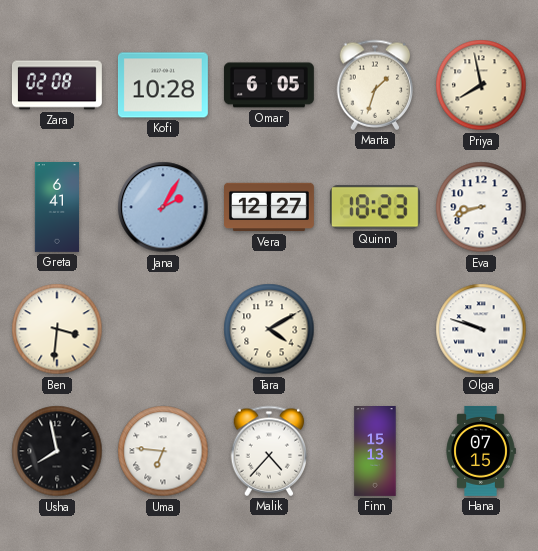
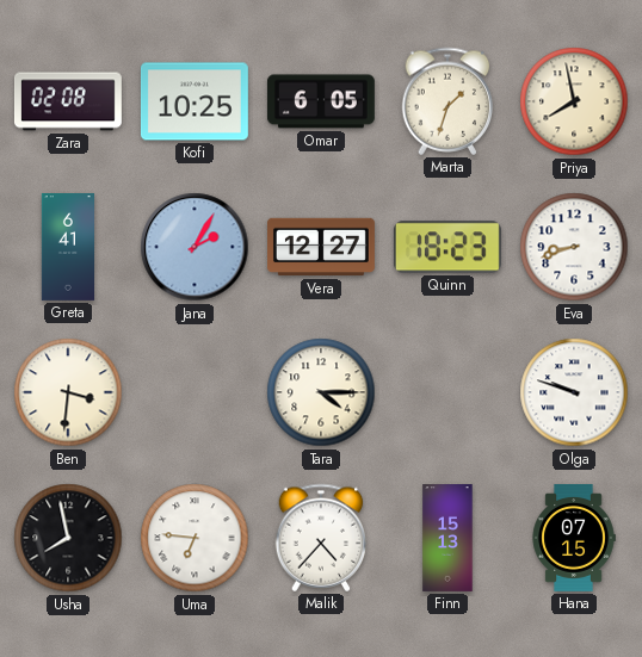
Kofi: 10:28 -> 10:25
Tara: 4:10 -> 4:15
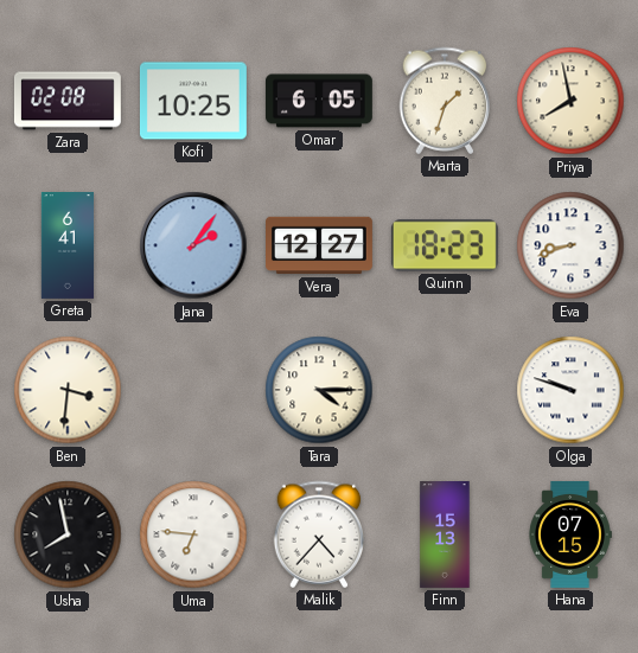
Jana: 2:05 -> 2:06
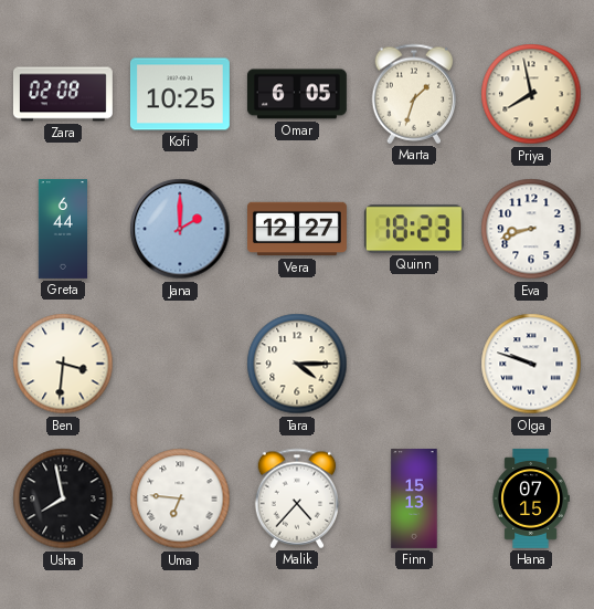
Greta: 6:41 -> 6:44
Jana: 2:06 -> 2:00
